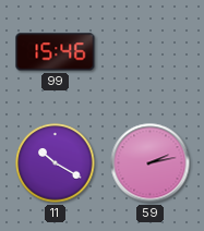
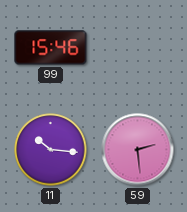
11: 10:20 -> 10:16
59: 2:13 -> 2:29
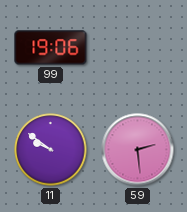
99: 15:46 -> 19:06
11: 10:16 -> 9:51
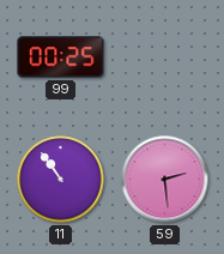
99: 19:06 -> 00:25
11: 9:51 -> 10:54
